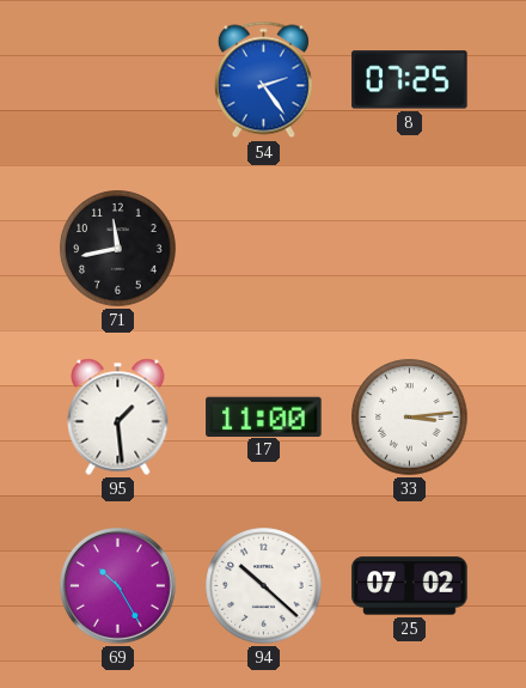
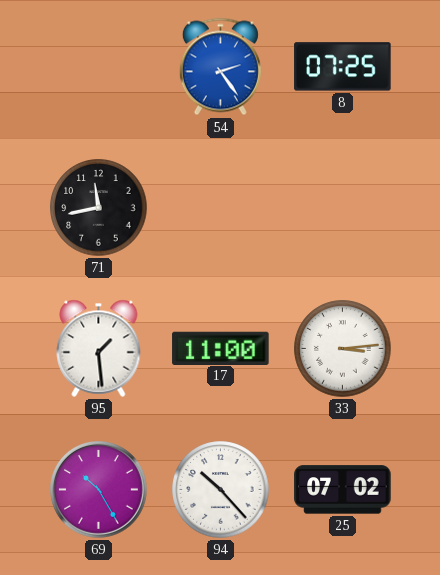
94: 10:22 -> 10:23
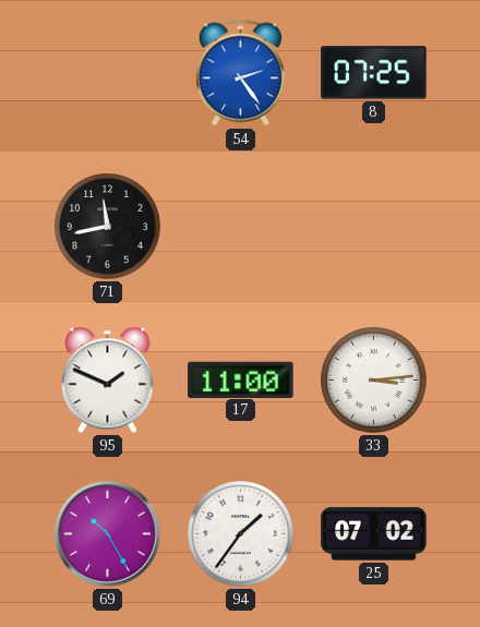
95: 1:29 -> 1:49
94: 10:23 -> 1:36
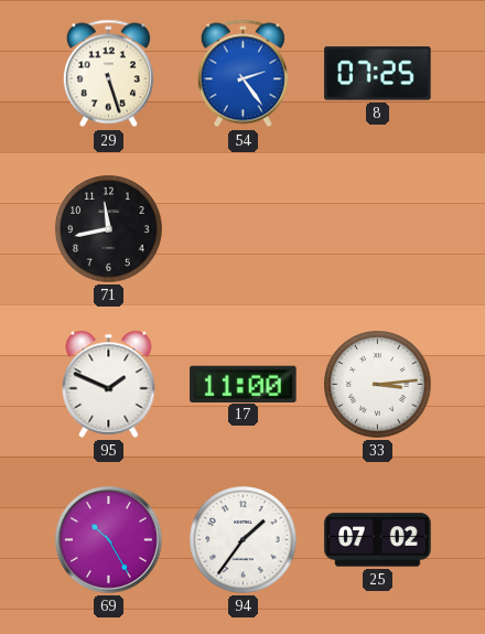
29: none -> 5:27
